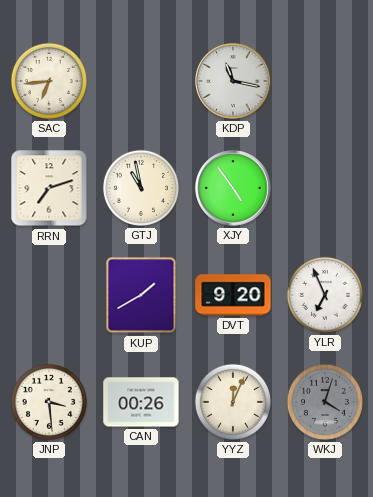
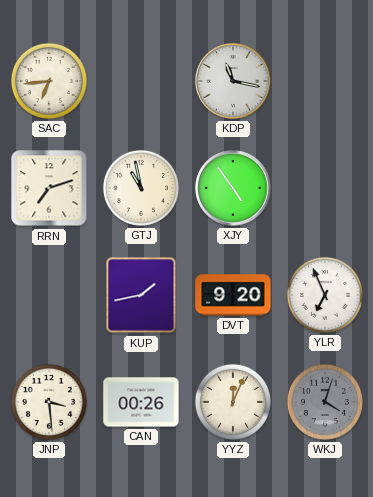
KUP: 1:40 -> 1:43
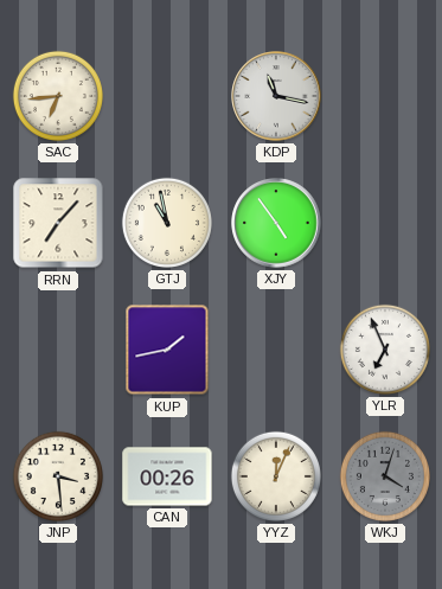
RRN: 7:12 -> 7:07
DVT: 9:20 -> none
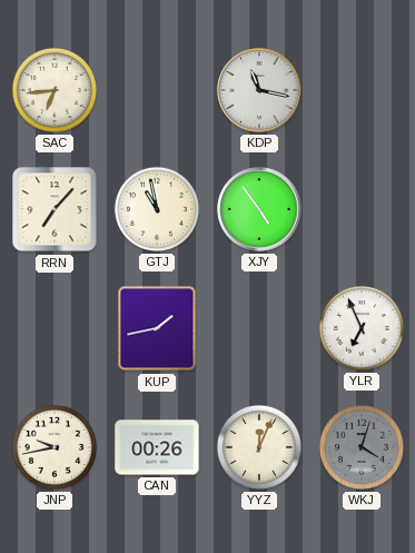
JNP: 3:29 -> 9:43
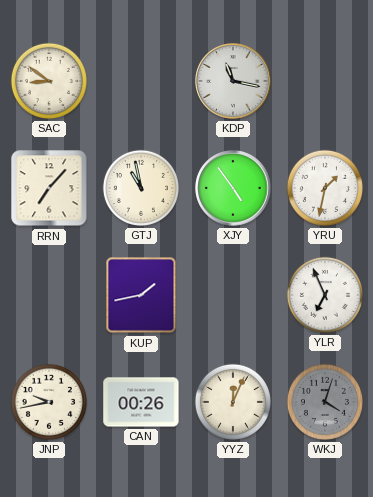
SAC: 6:44 -> 8:51
YRU: none -> 1:32
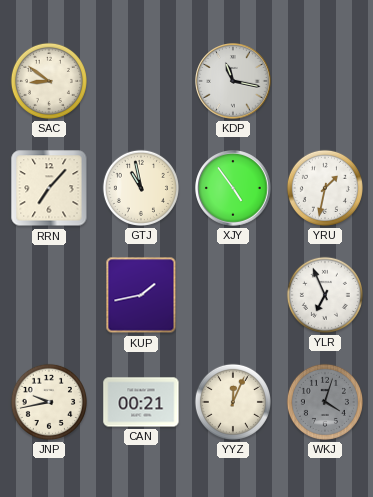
CAN: 00:26 -> 00:21
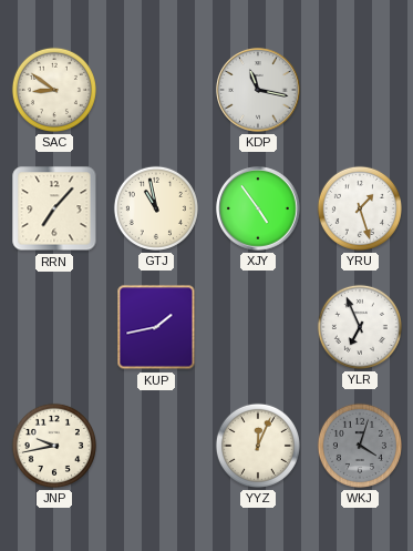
YRU: 1:32 -> 1:27
CAN: 00:21 -> none
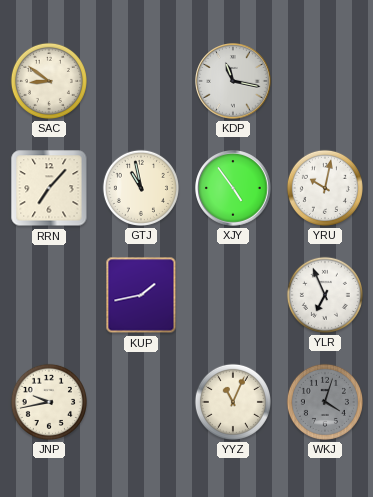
YRU: 1:27 -> 10:02
YYZ: 12:04 -> 11:04
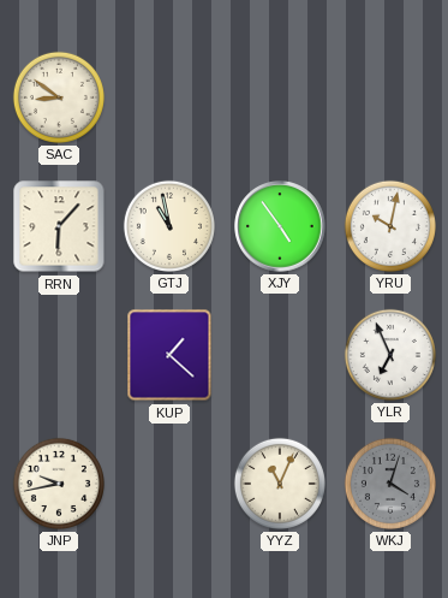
KDP: 11:17 -> none
RRN: 7:07 -> 6:07
KUP: 1:43 -> 1:22
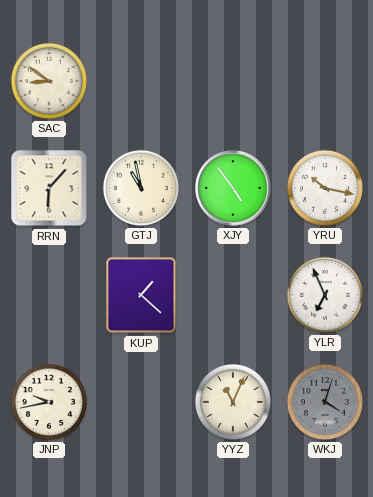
YRU: 10:02 -> 10:17
